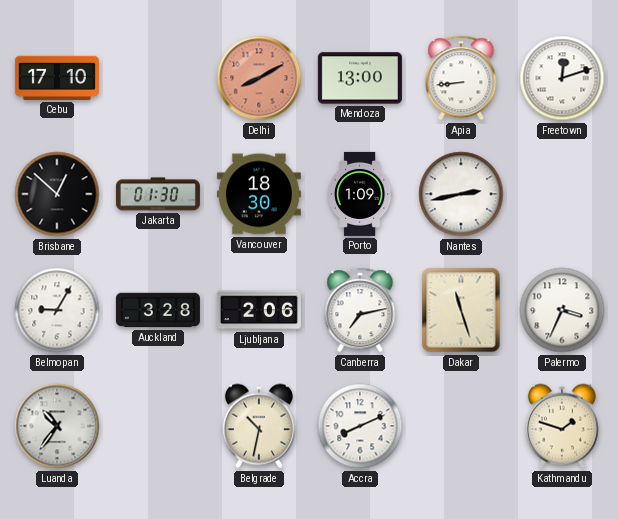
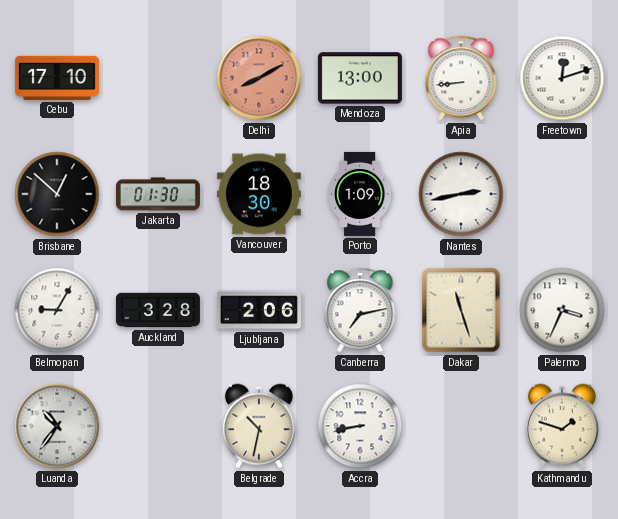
Accra: 8:11 -> 8:43
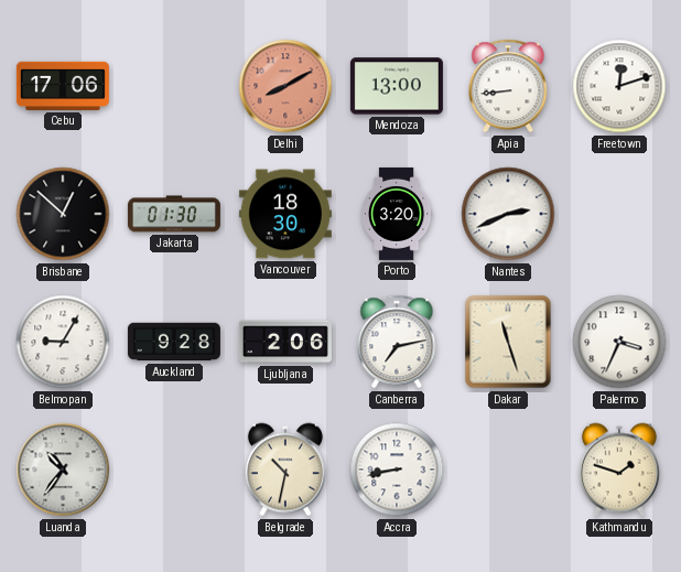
Cebu: 17:10 -> 17:06
Porto: 1:09 -> 3:20
Nantes: 2:43 -> 2:41
Auckland: 3:28 -> 9:28
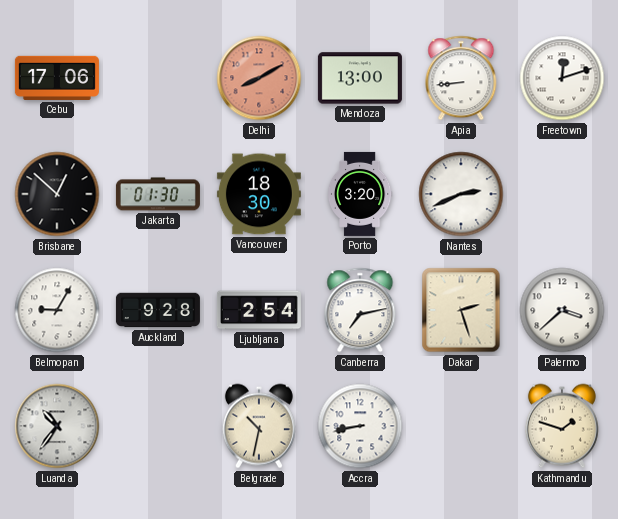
Ljubljana: 2:06 -> 2:54
Dakar: 11:27 -> 2:27
Palermo: 3:34 -> 3:38
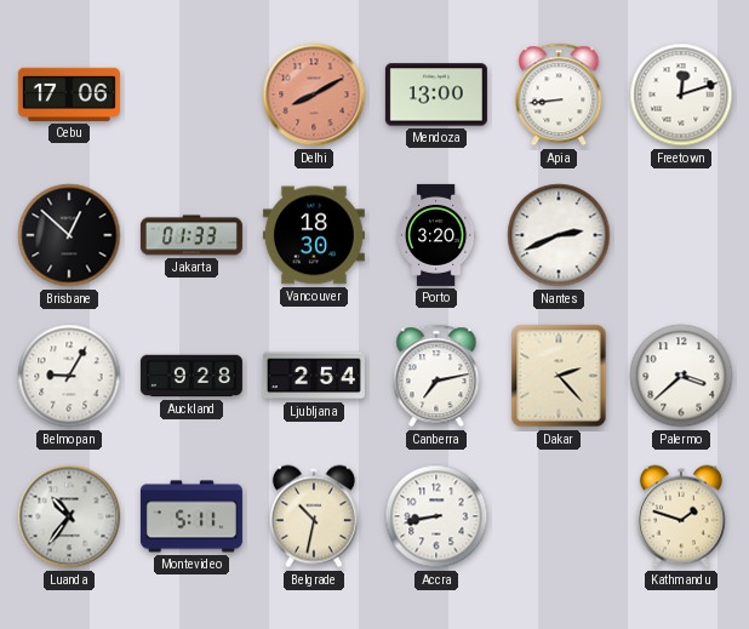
Jakarta: 01:30 -> 01:33
Dakar: 2:27 -> 2:23
Montevideo: none -> 5:11
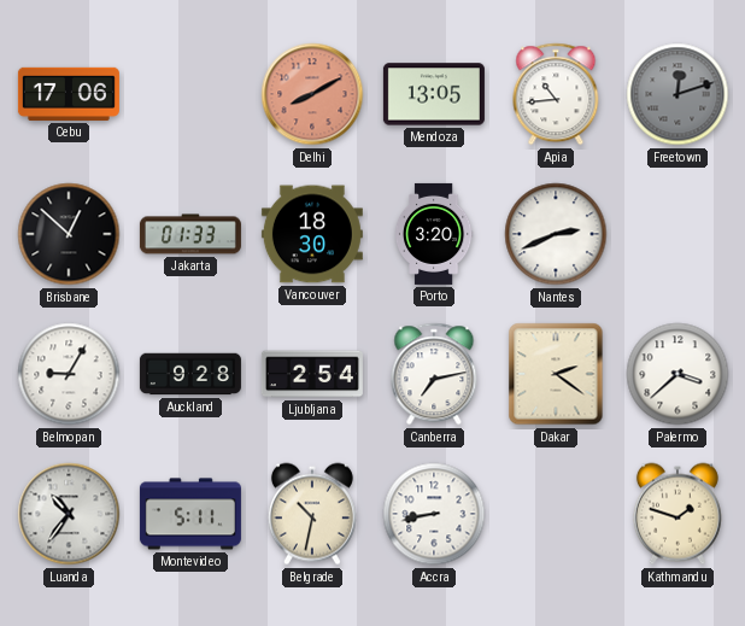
Mendoza: 13:00 -> 13:05
Apia: 8:44 -> 10:44
Freetown dial: white -> grey
Dakar: 2:23 -> 2:21
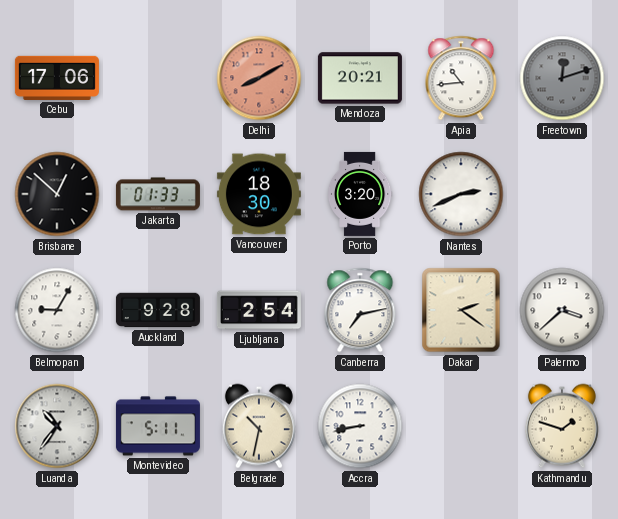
Mendoza: 13:05 -> 20:21
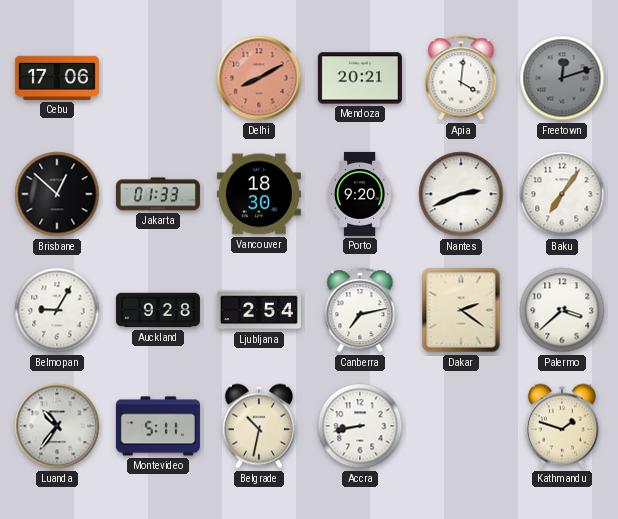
Apia: 10:44 -> 4:01
Porto: 3:20 -> 9:20
Baku: none -> 7:06
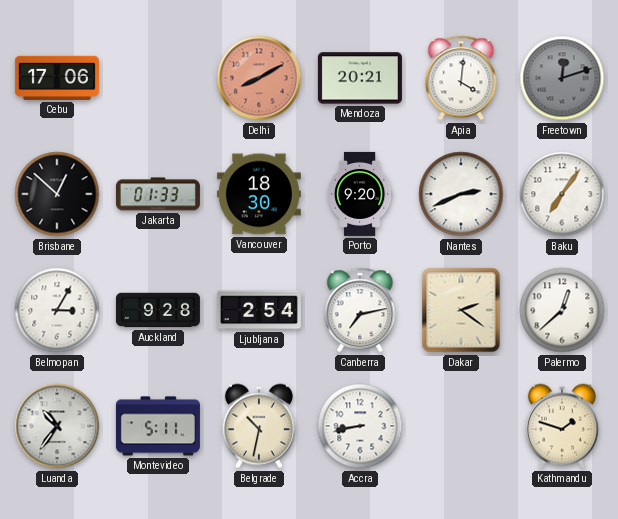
Belmopan: 9:05 -> 3:05
Palermo: 3:38 -> 12:38
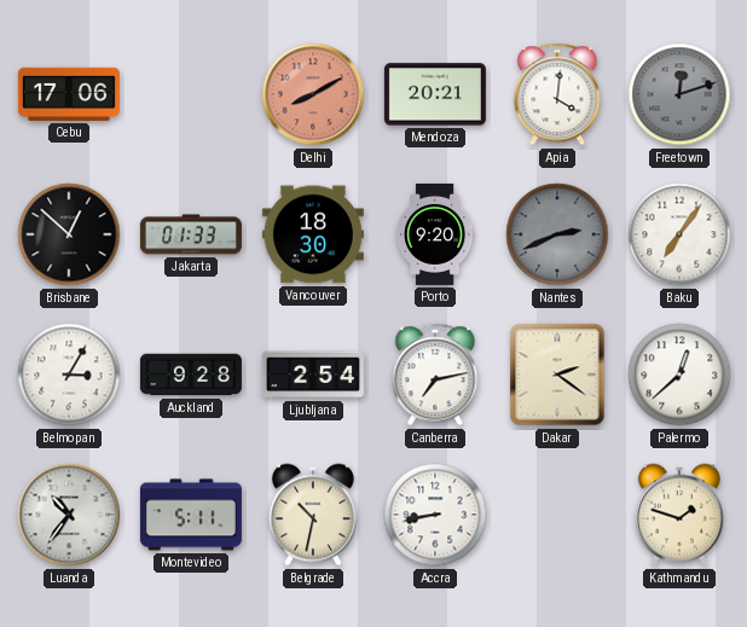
Nantes dial: white -> grey
